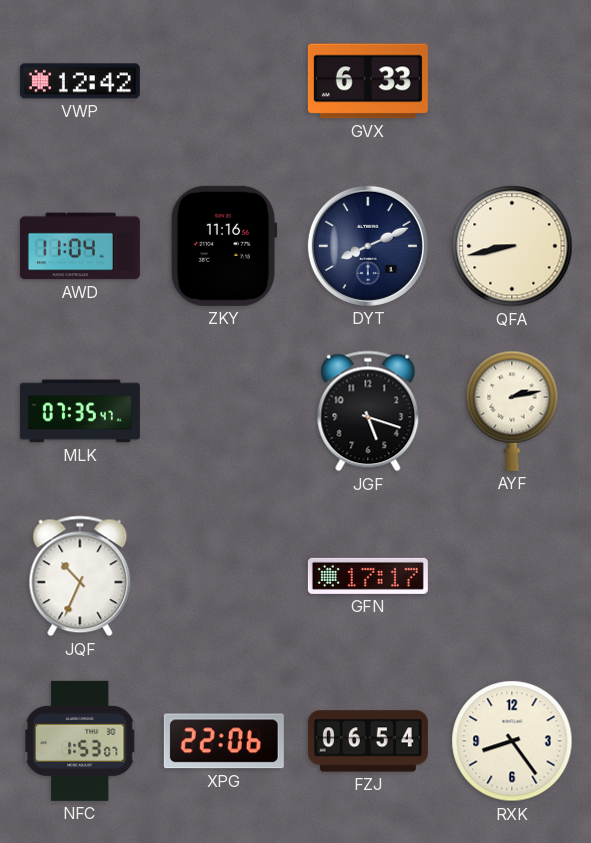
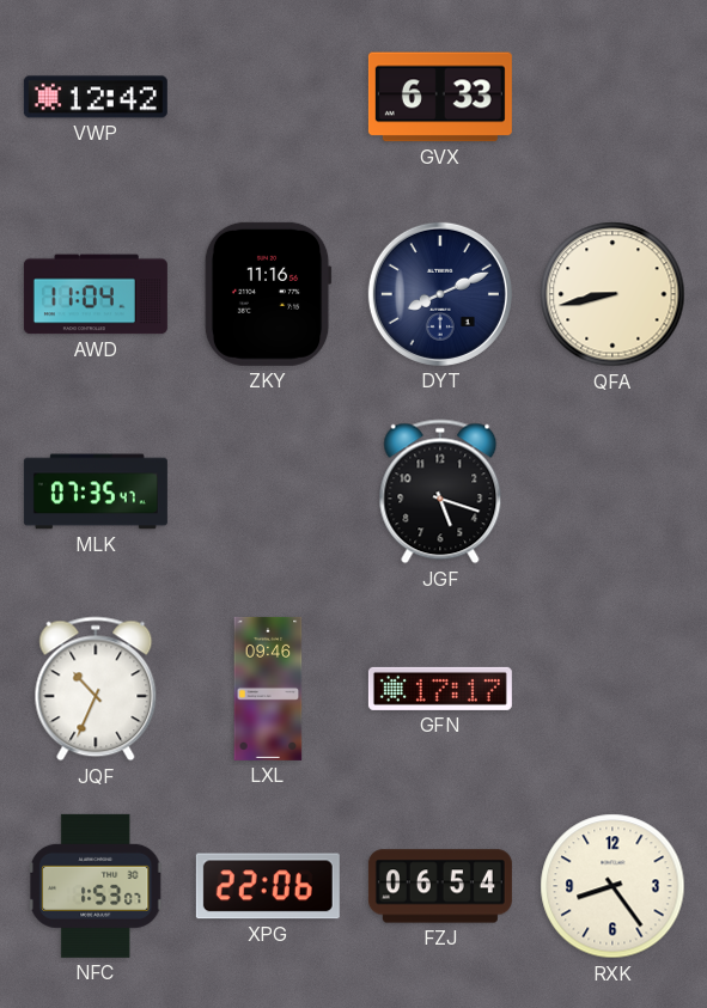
AYF: 2:13 -> none
LXL: none -> 09:46
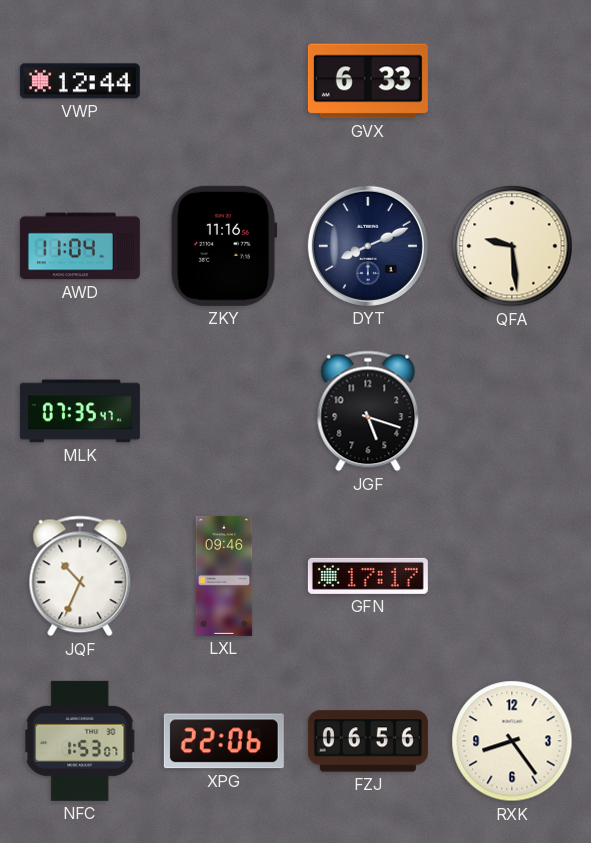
VWP: 12:42 -> 12:44
QFA: 8:43 -> 9:29
FZJ: 06:54 -> 06:56
